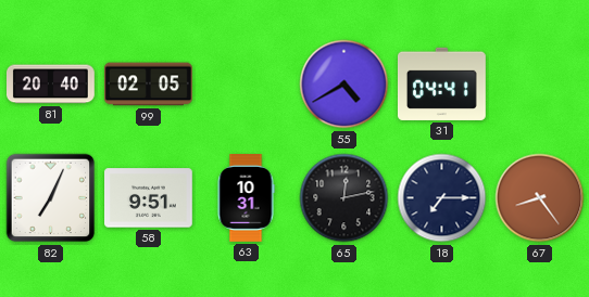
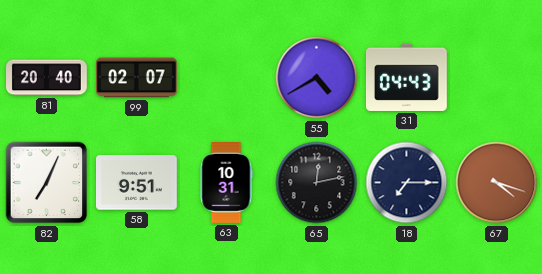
99: 02:05 -> 02:07
31: 04:41 -> 04:43
67: 8:24 -> 4:18
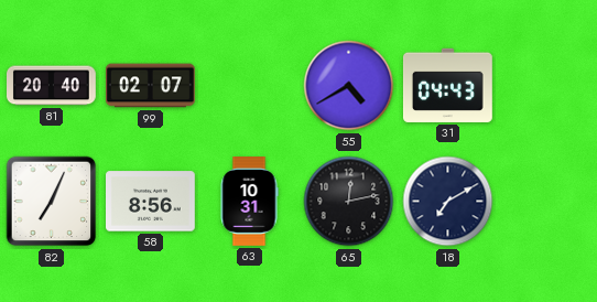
58: 9:51 -> 8:56
18: 7:15 -> 7:10
67: 4:18 -> none
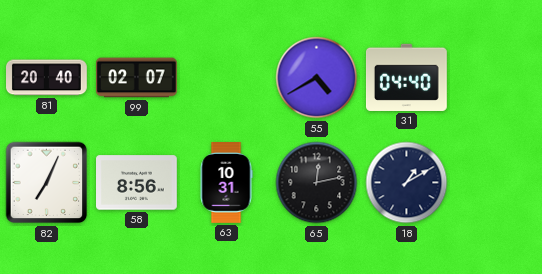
31: 04:43 -> 04:40
18: 7:10 -> 1:10
